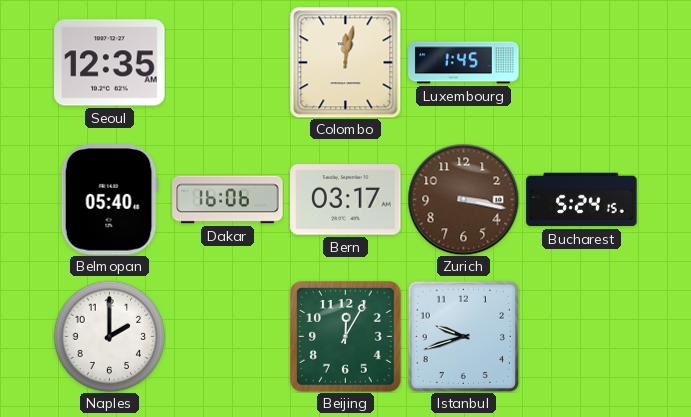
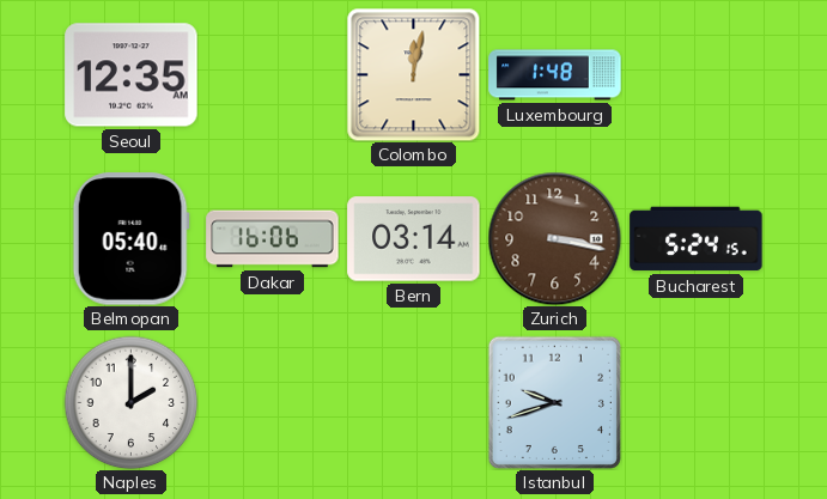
Luxembourg: 1:45 -> 1:48
Bern: 03:17 -> 03:14
Beijing: 12:05 -> none
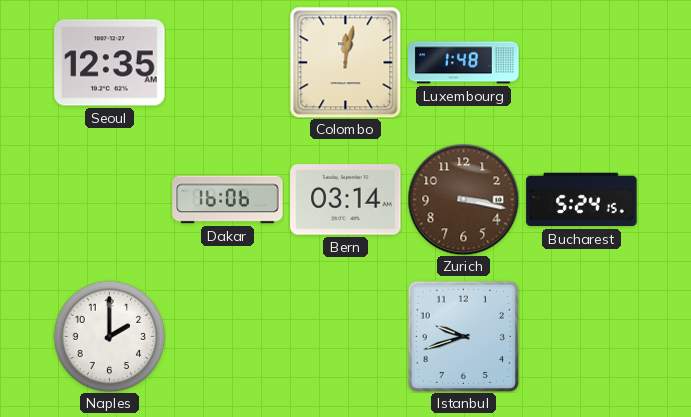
Belmopan: 05:40 -> none
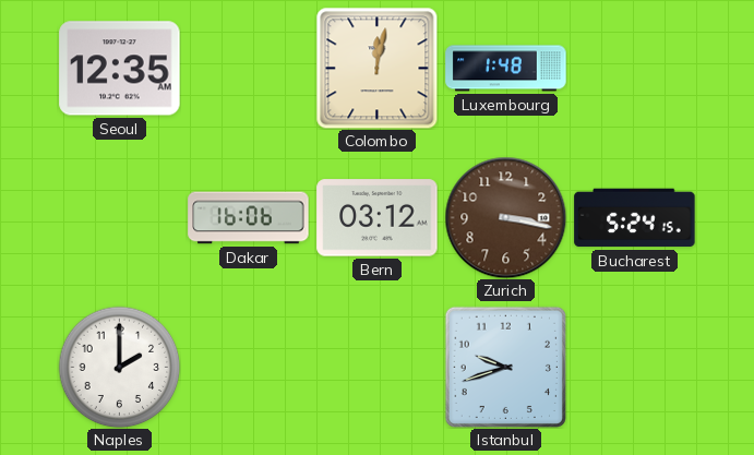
Bern: 03:14 -> 03:12
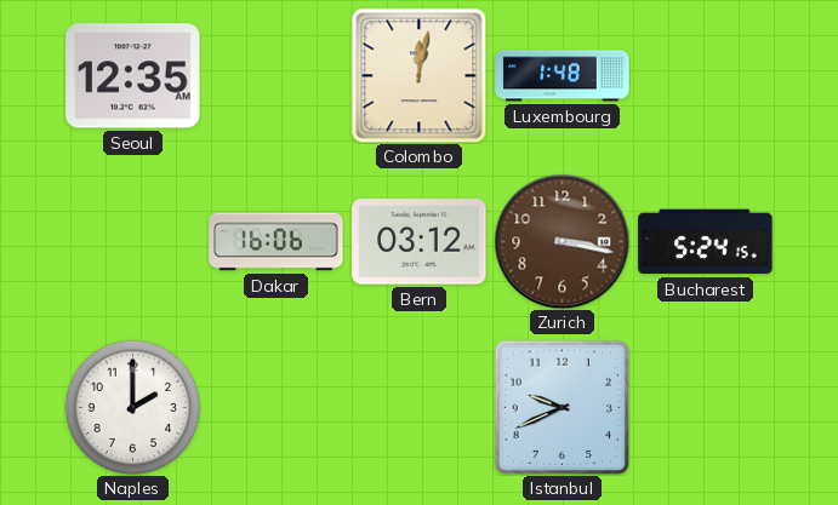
Istanbul: 9:42 -> 9:41
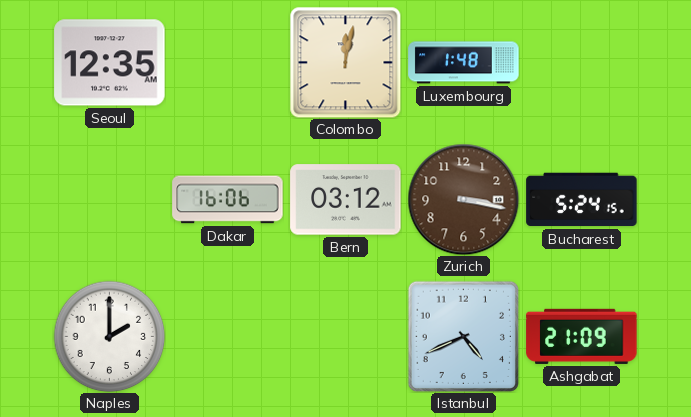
Istanbul: 9:41 -> 4:41
Ashgabat: none -> 21:09
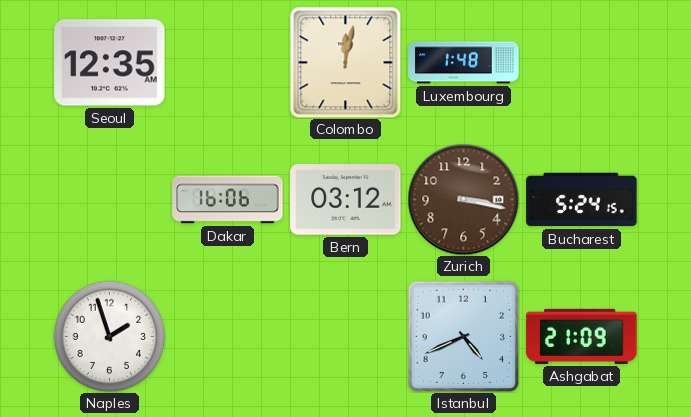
Naples: 2:00 -> 1:57
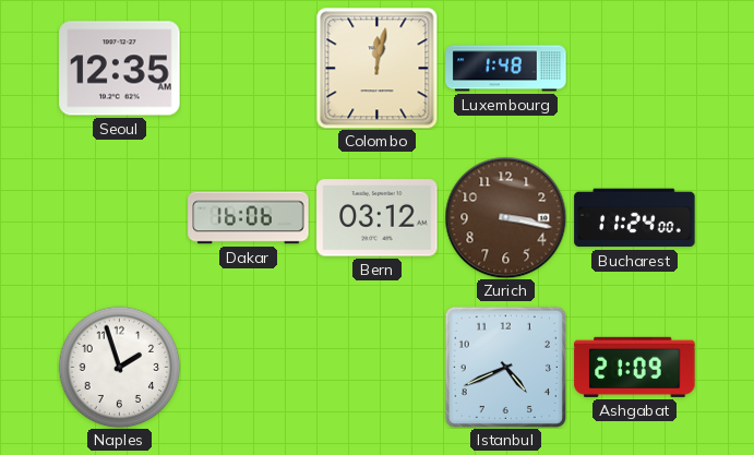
Bucharest: 5:24 -> 11:24
